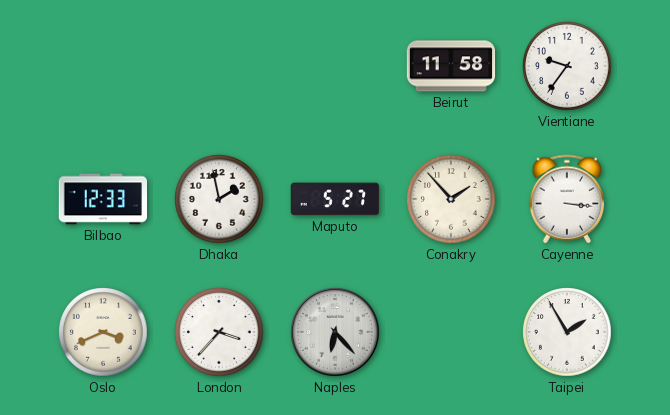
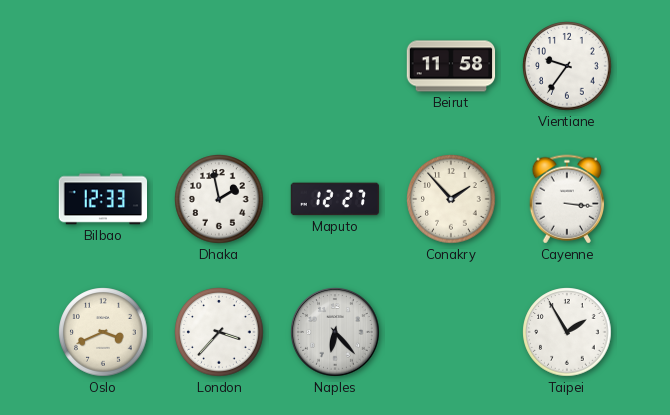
Maputo: 5:27 -> 12:27
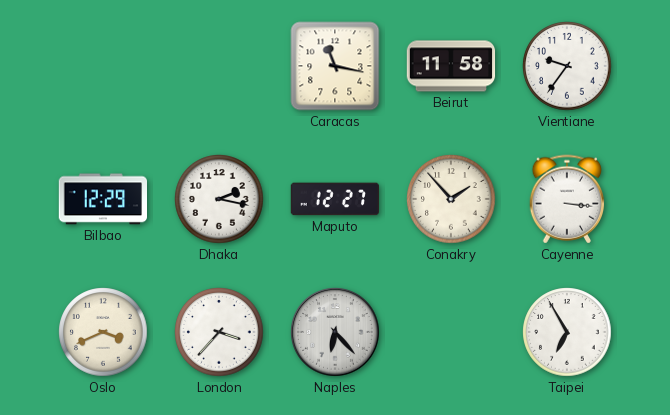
Caracas: none -> 11:17
Bilbao: 12:33 -> 12:29
Dhaka: 1:58 -> 2:17
Taipei: 1:55 -> 6:55
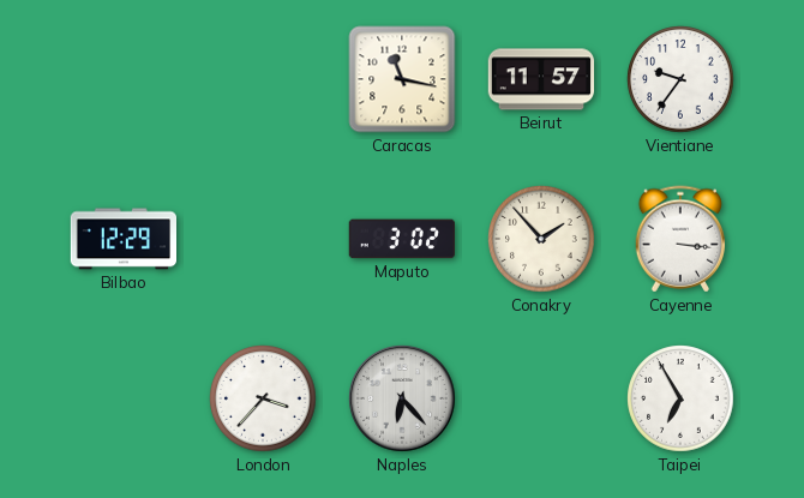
Beirut: 11:58 -> 11:57
Dhaka: 2:17 -> none
Maputo: 12:27 -> 3:02
Oslo: 3:41 -> none
